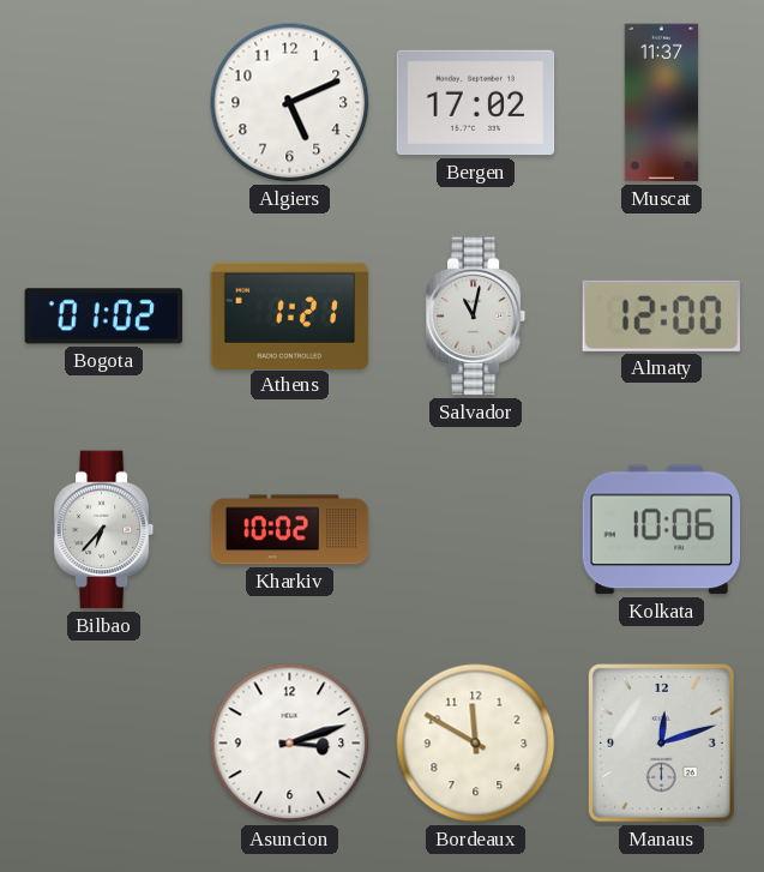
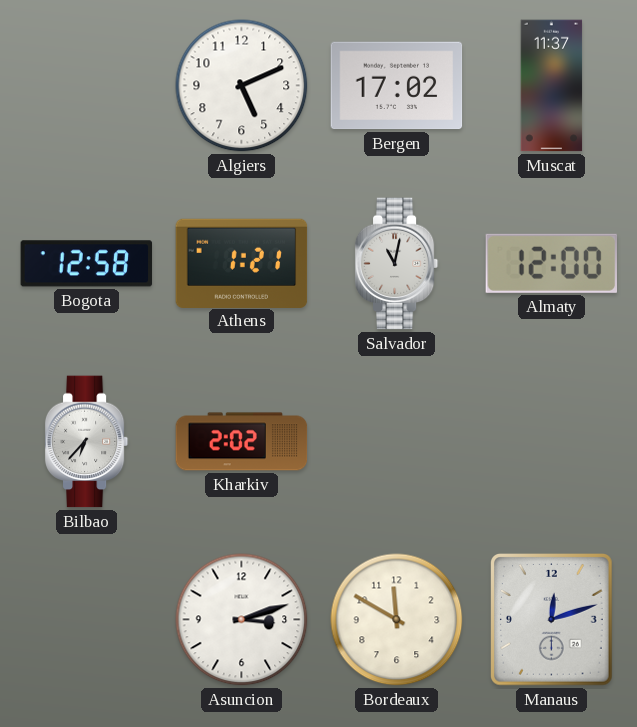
Bogota: 01:02 -> 12:58
Kharkiv: 10:02 -> 2:02
Kolkata: 10:06 -> none
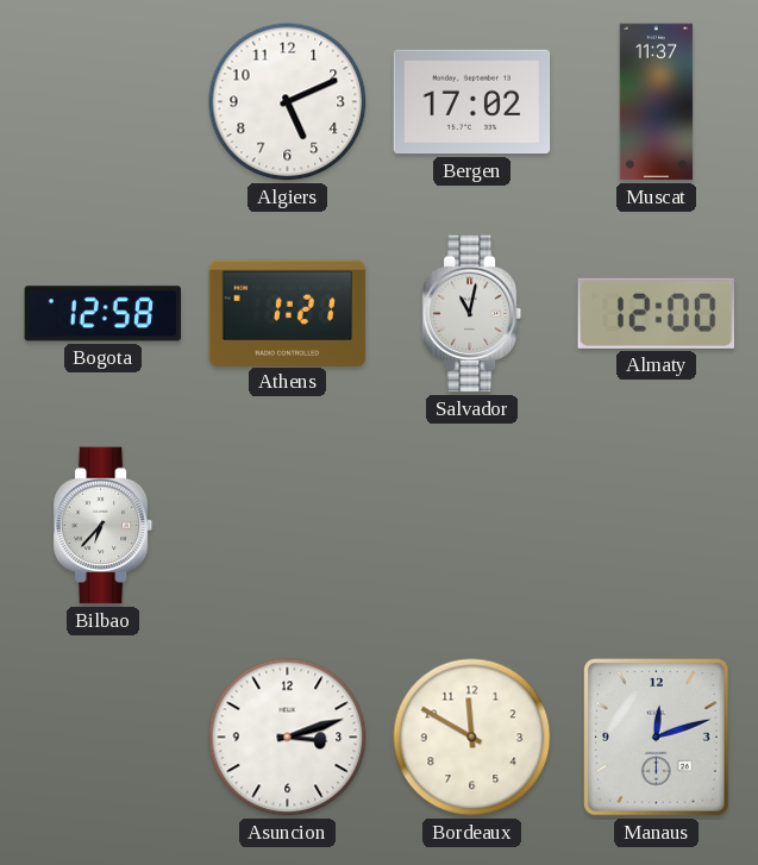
Kharkiv: 2:02 -> none
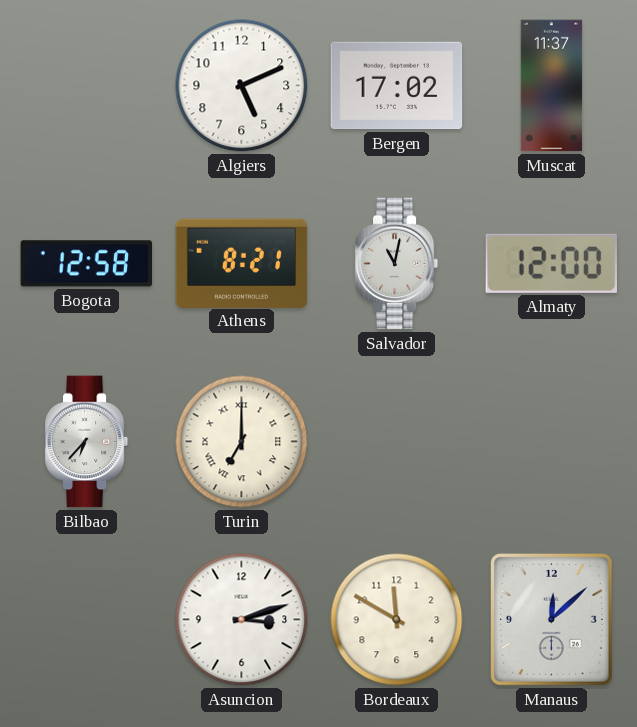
Athens: 1:21 -> 8:21
Turin: none -> 7:00
Manaus: 12:12 -> 12:08
